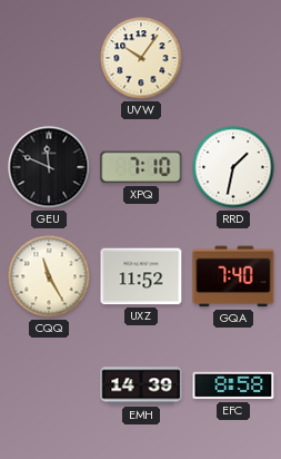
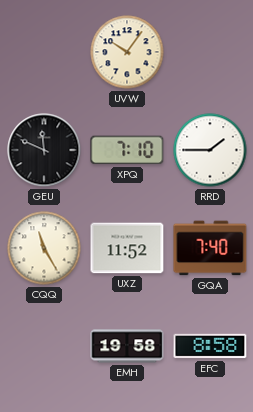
RRD: 1:32 -> 1:45
EMH: 14:39 -> 19:58
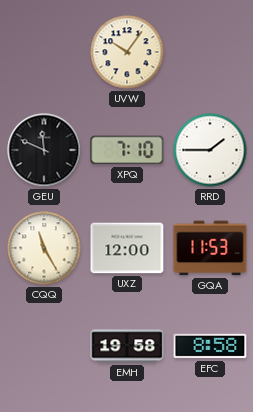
UXZ: 11:52 -> 12:00
GQA: 7:40 -> 11:53
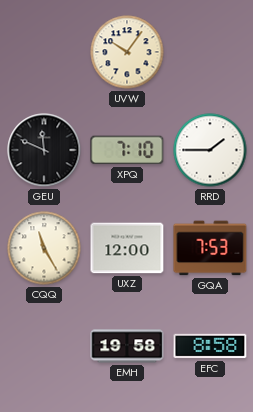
GQA: 11:53 -> 7:53
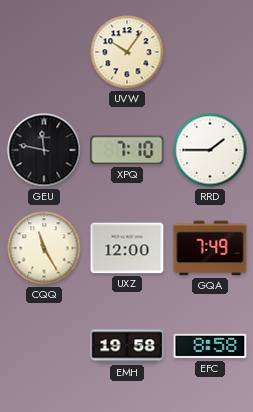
GEU: 11:49 -> 11:47
GQA: 7:53 -> 7:49
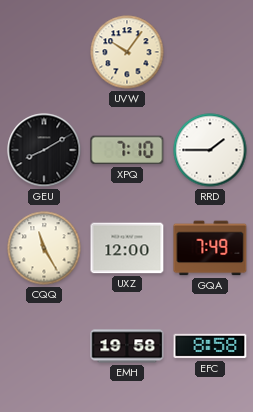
GEU: 11:47 -> 8:10
